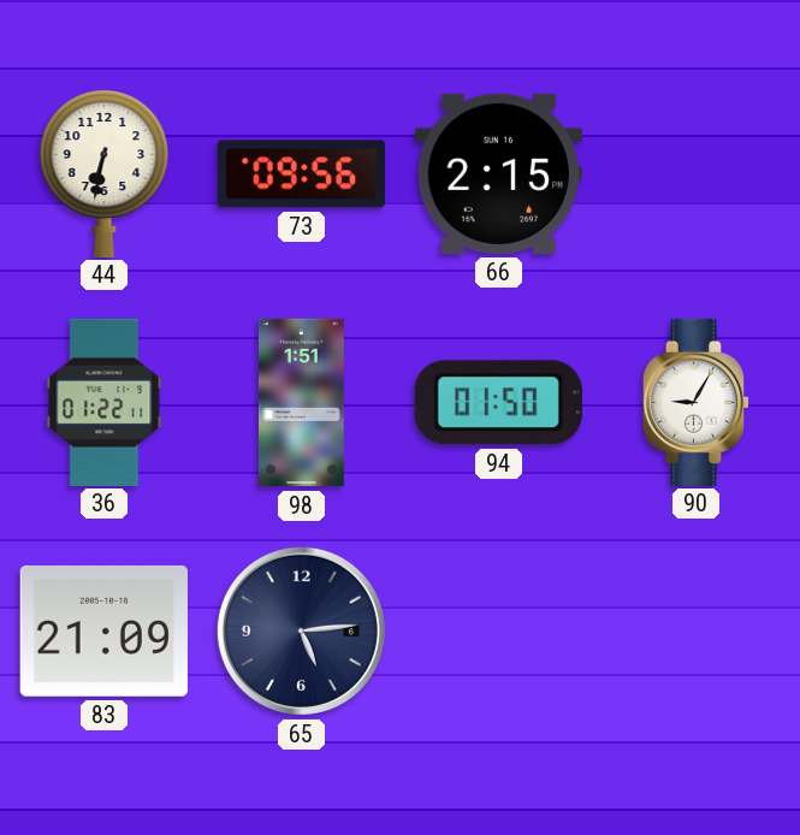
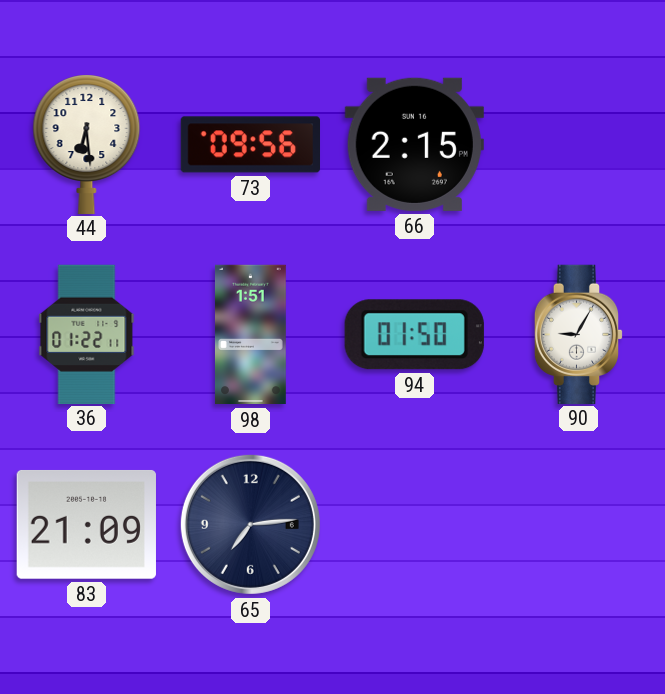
44: 6:32 -> 6:29
65: 5:14 -> 7:14
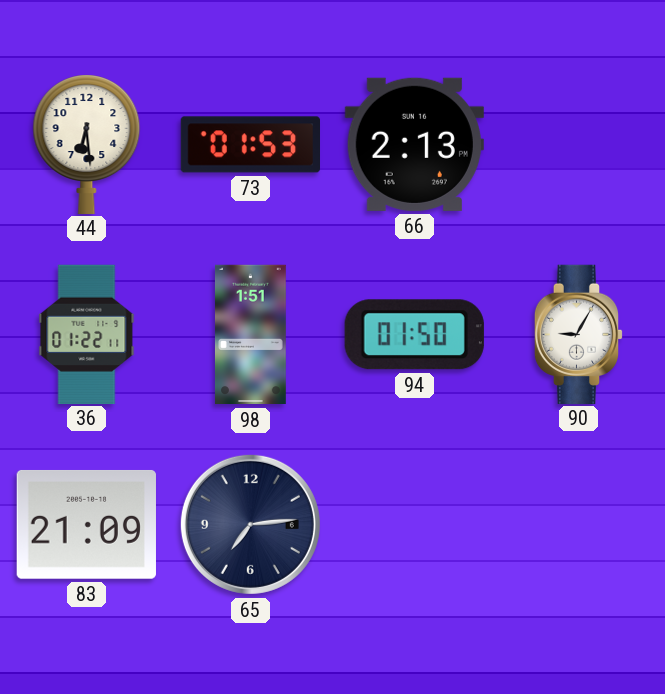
73: 09:56 -> 01:53
66: 2:15 -> 2:13
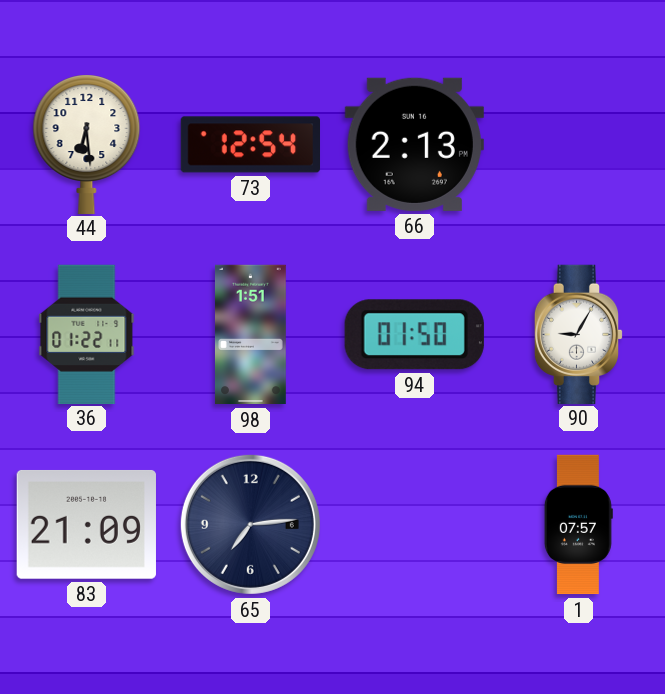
73: 01:53 -> 12:54
1: none -> 07:57
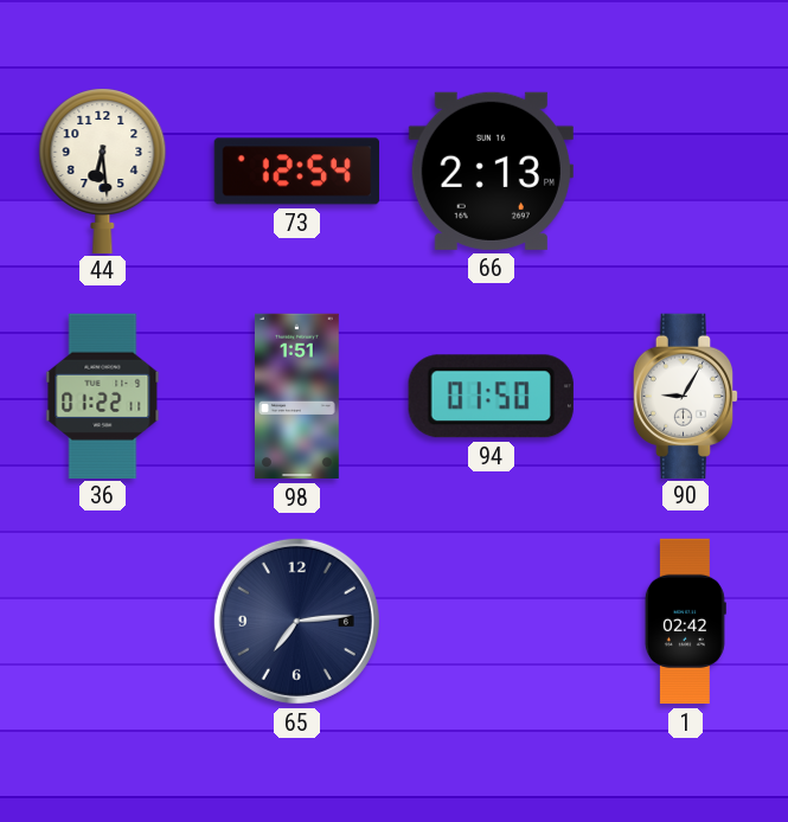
83: 21:09 -> none
1: 07:57 -> 02:42
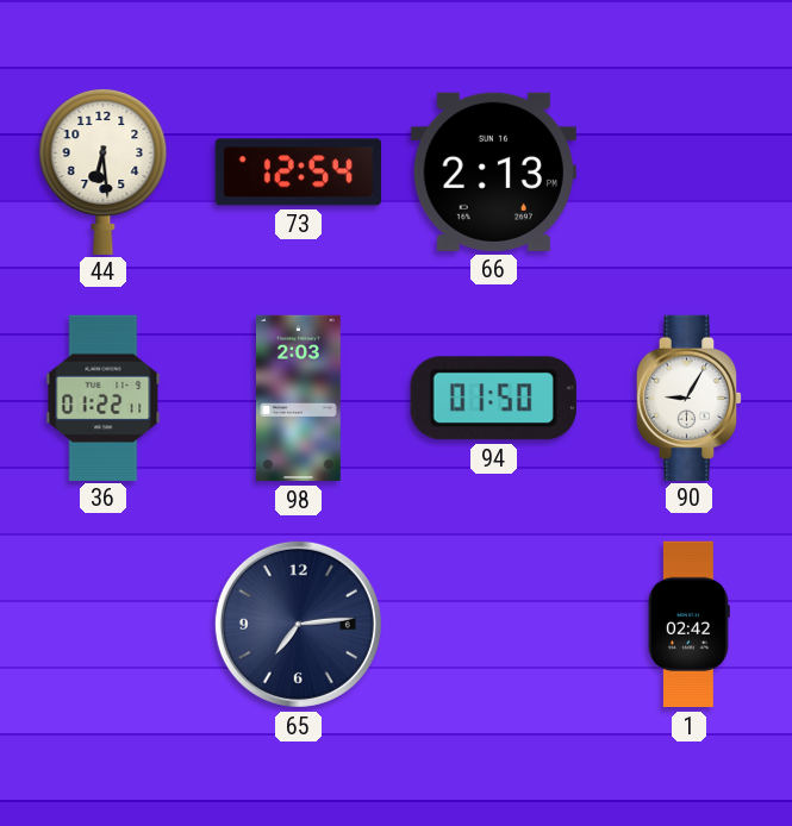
98: 1:51 -> 2:03
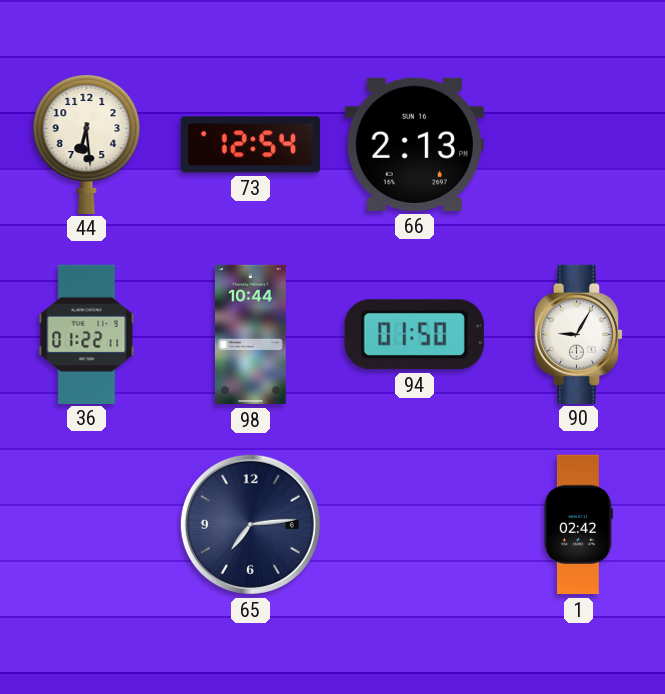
98: 2:03 -> 10:44
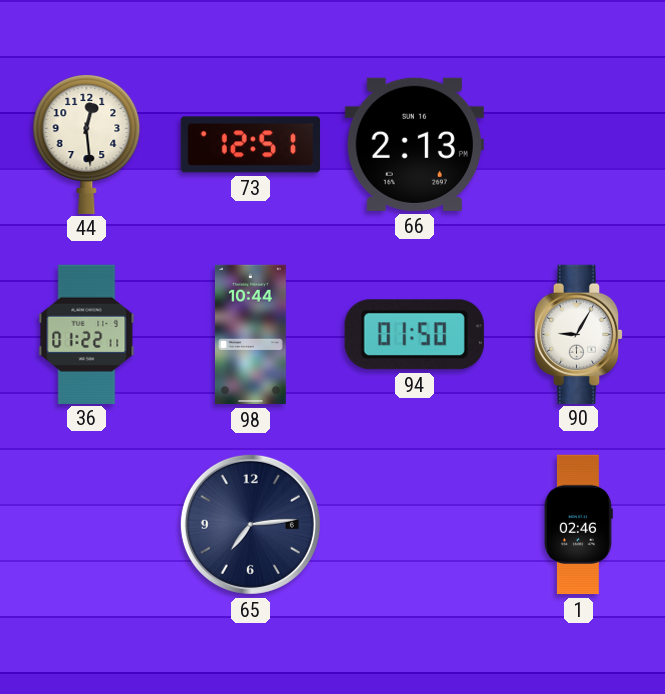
44: 6:29 -> 12:29
73: 12:54 -> 12:51
1: 02:42 -> 02:46
